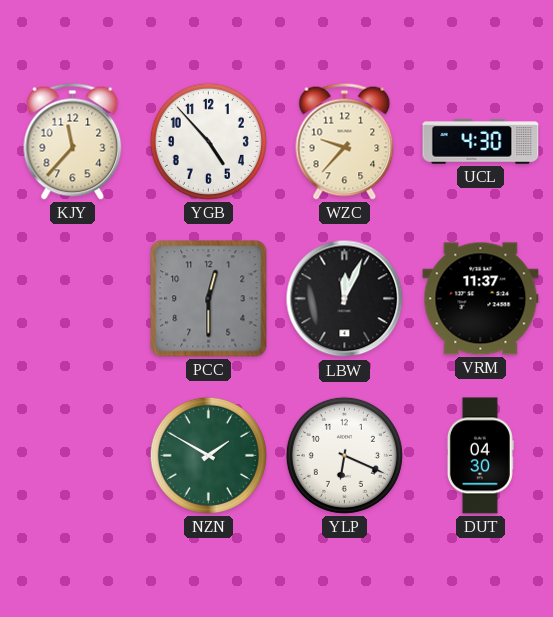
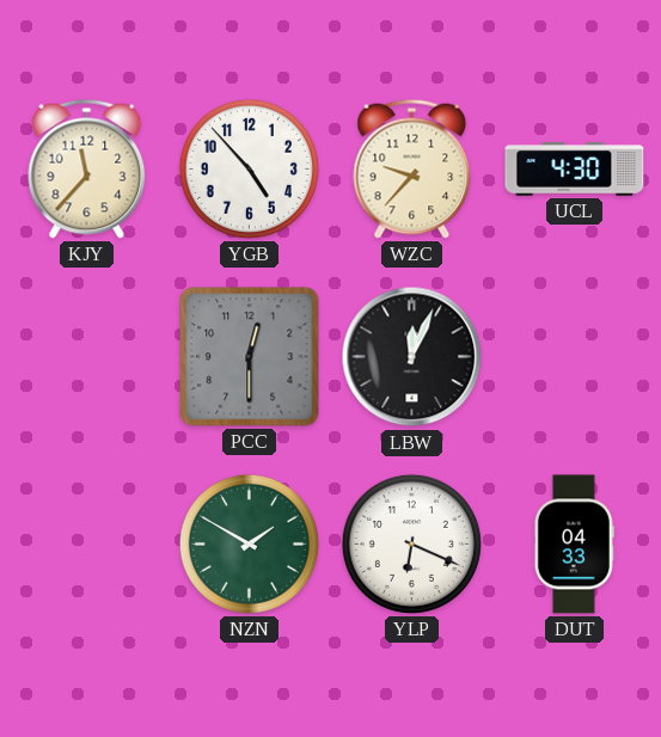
VRM: 11:37 -> none
DUT: 04:30 -> 04:33
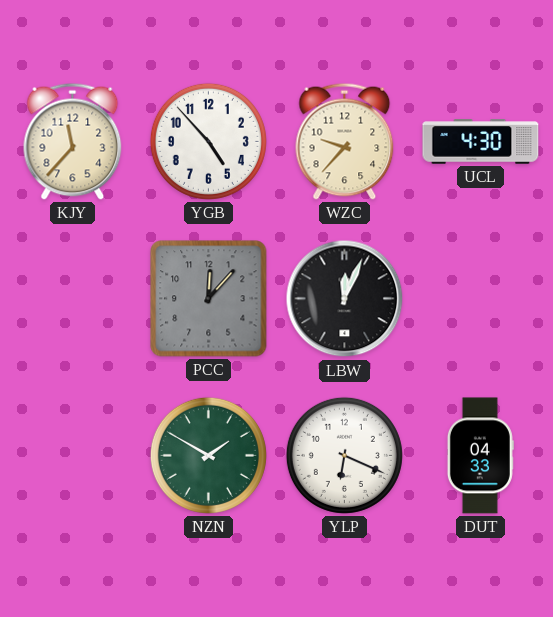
PCC: 12:30 -> 12:07
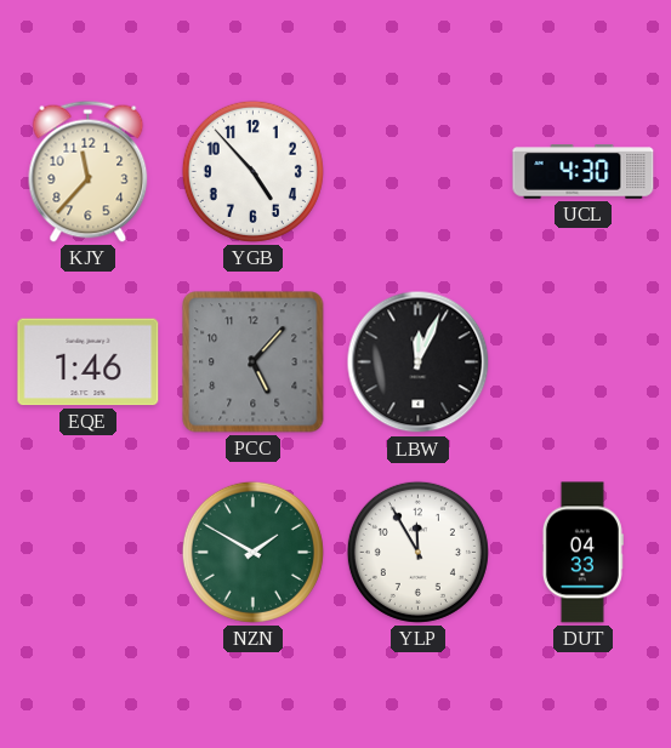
WZC: 9:37 -> none
EQE: none -> 1:46
PCC: 12:07 -> 5:07
YLP: 6:19 -> 11:55
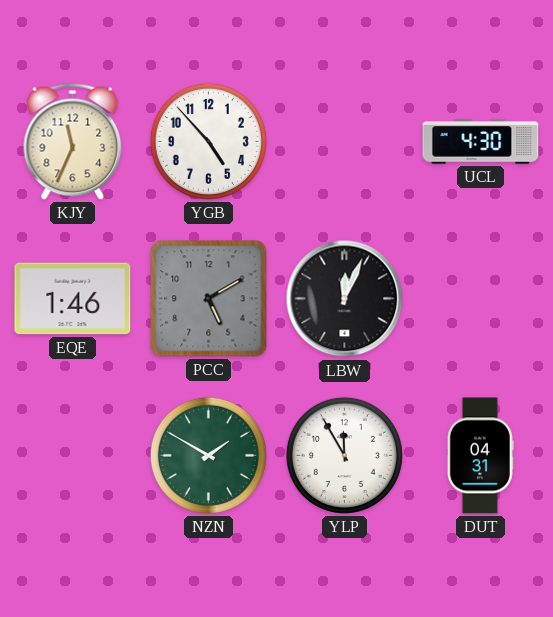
KJY: 11:37 -> 11:34
PCC: 5:07 -> 5:10
DUT: 04:33 -> 04:31
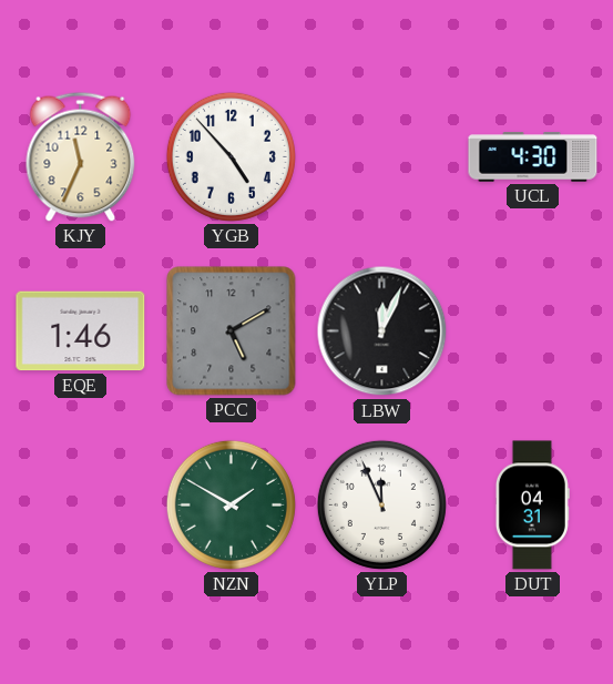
YLP: 11:55 -> 11:56
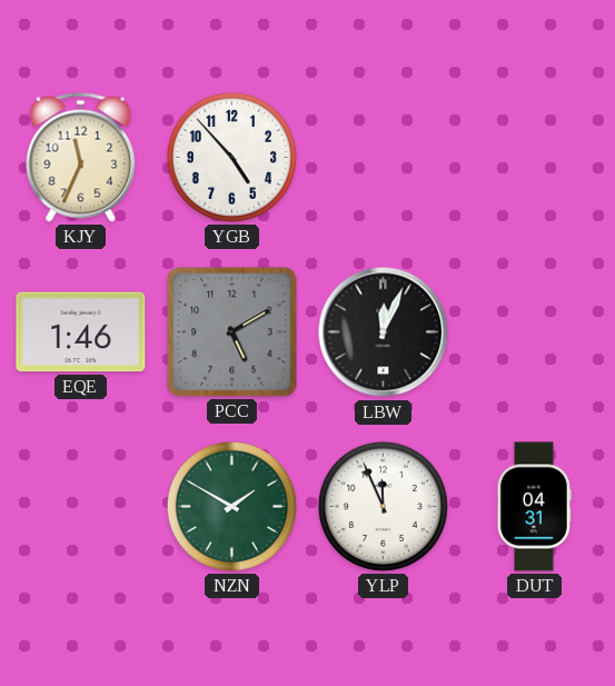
UCL: 4:30 -> none
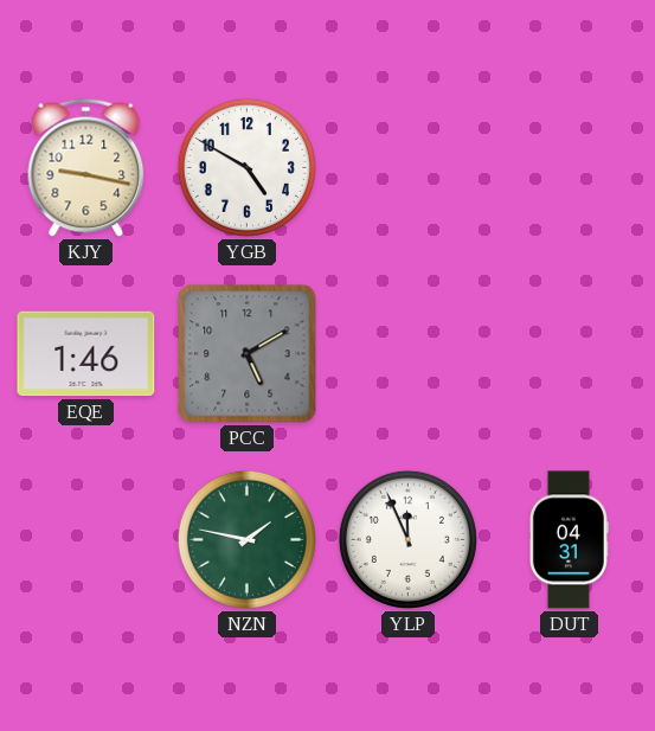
KJY: 11:34 -> 9:17
YGB: 4:53 -> 4:50
LBW: 12:04 -> none
NZN: 1:50 -> 1:47
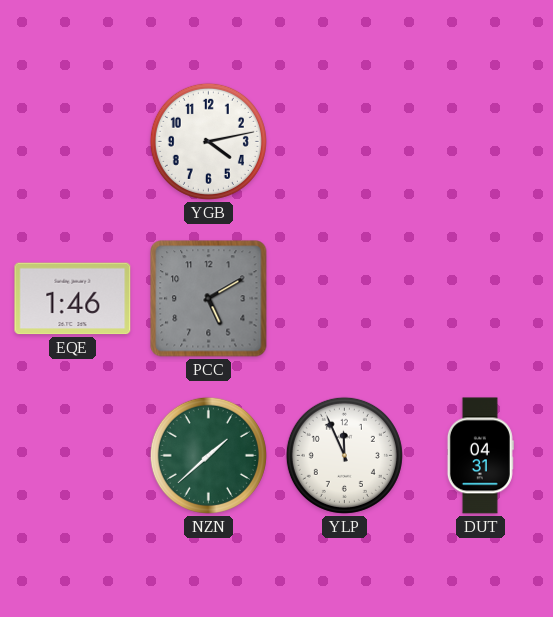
KJY: 9:17 -> none
YGB: 4:50 -> 4:13
NZN: 1:47 -> 1:38
